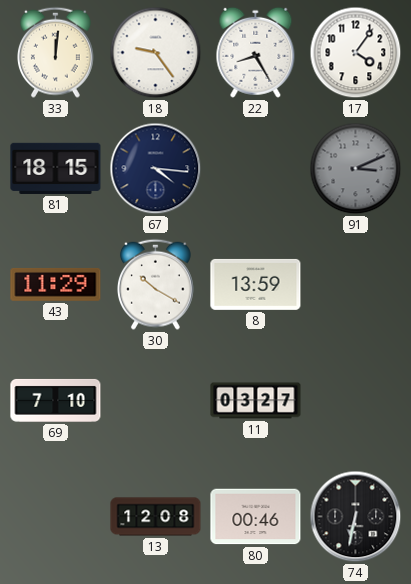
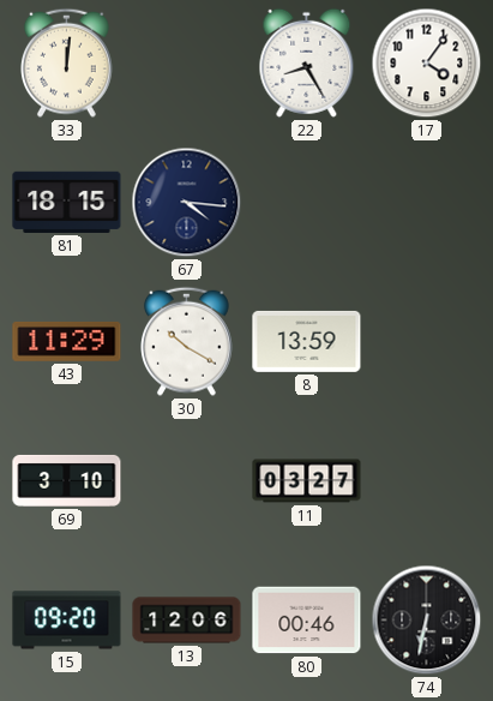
18: 9:24 -> none
91: 3:11 -> none
69: 7:10 -> 3:10
15: none -> 09:20
13: 12:08 -> 12:06
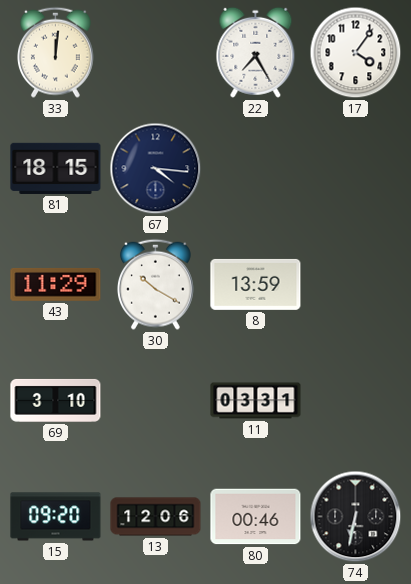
22: 8:25 -> 7:25
11: 03:27 -> 03:31
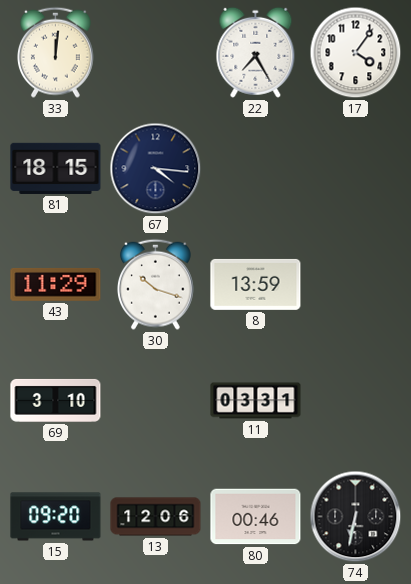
30: 10:20 -> 10:18
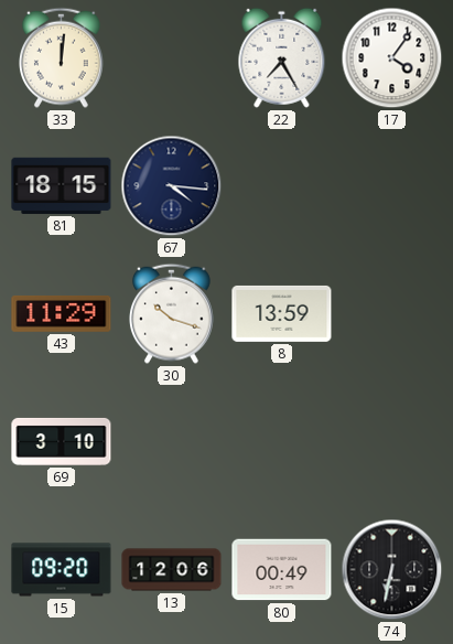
11: 03:31 -> none
80: 00:46 -> 00:49
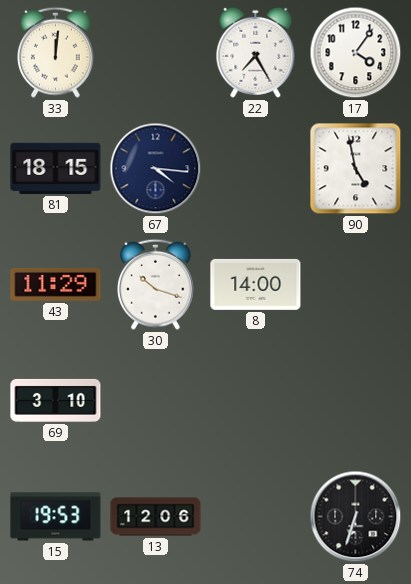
90: none -> 4:58
8: 13:59 -> 14:00
15: 09:20 -> 19:53
80: 00:49 -> none
74: 6:32 -> 6:33
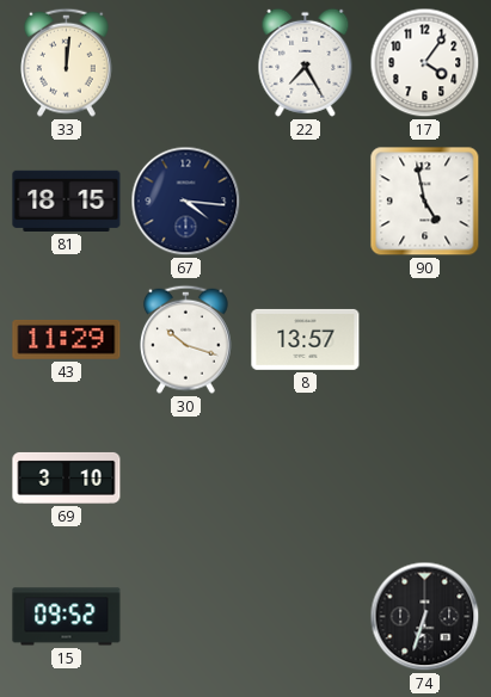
8: 14:00 -> 13:57
15: 19:53 -> 09:52
13: 12:06 -> none
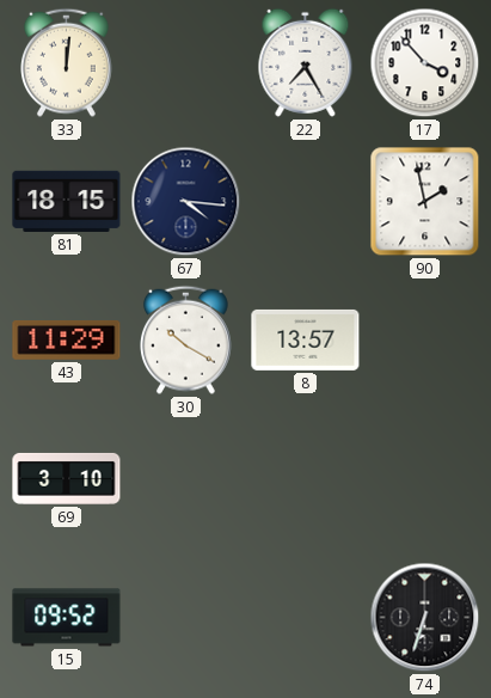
17: 4:06 -> 3:53
90: 4:58 -> 1:58
30: 10:18 -> 10:20
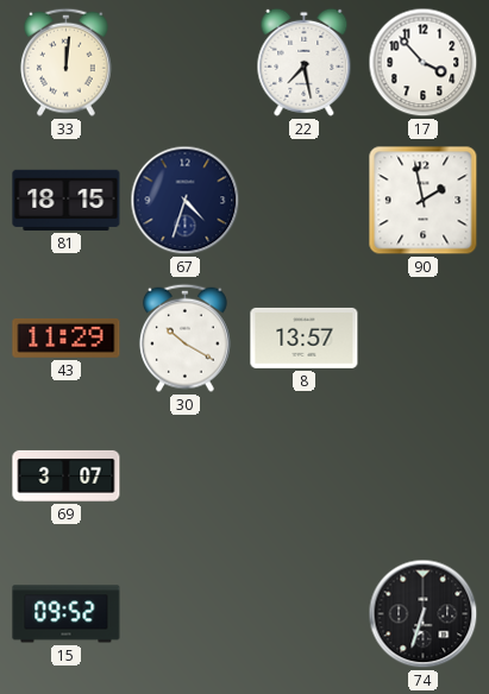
22: 7:25 -> 7:28
67: 4:16 -> 4:33
69: 3:10 -> 3:07
